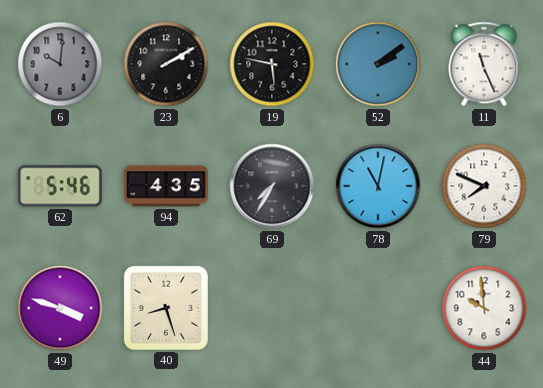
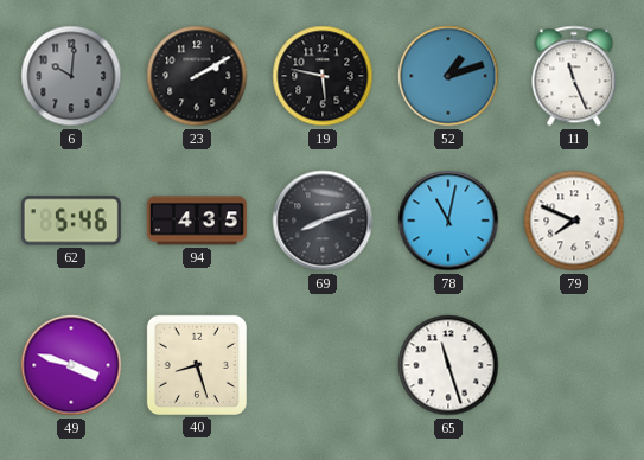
52: 2:09 -> 1:12
69: 7:35 -> 8:12
65: none -> 11:27
44: 9:59 -> none
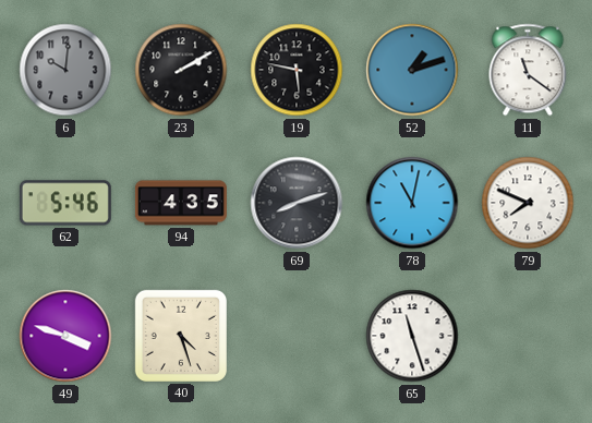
11: 11:26 -> 11:21
40: 8:27 -> 4:27
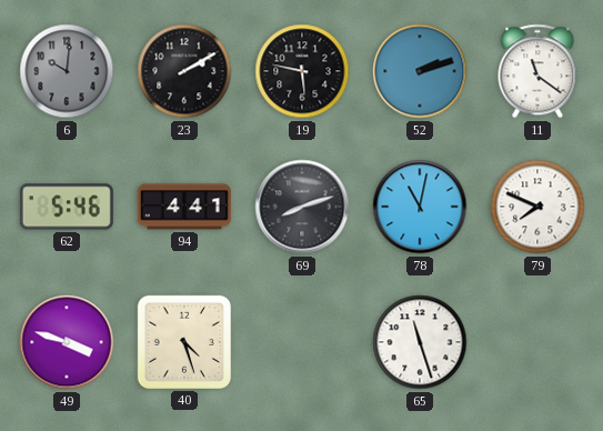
52: 1:12 -> 2:12
94: 4:35 -> 4:41
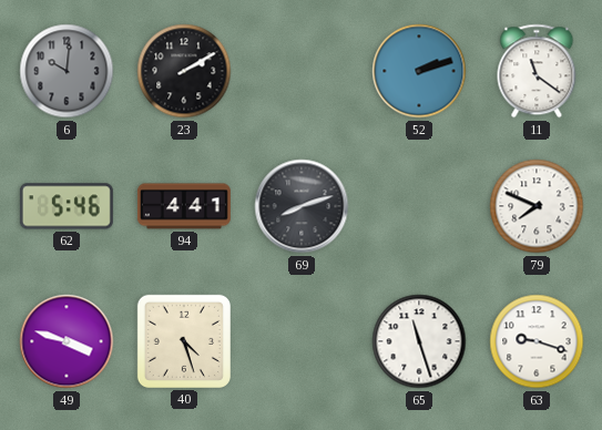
19: 5:47 -> none
78: 11:02 -> none
63: none -> 9:18
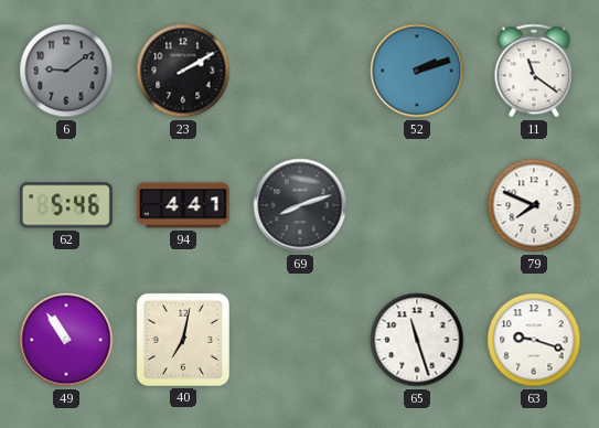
6: 10:01 -> 9:09
49: 3:48 -> 10:54
40: 4:27 -> 7:02
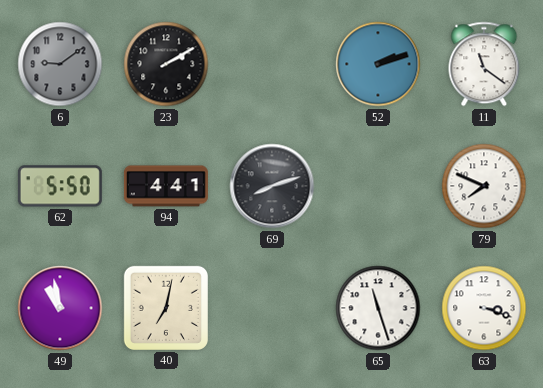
62: 5:46 -> 5:50
49: 10:54 -> 10:58
63: 9:18 -> 3:18
